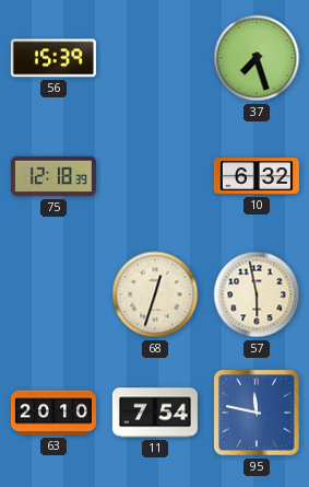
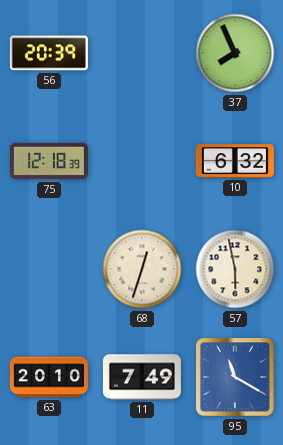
56: 15:39 -> 20:39
37: 7:27 -> 7:56
11: 7:54 -> 7:49
95: 11:47 -> 11:20
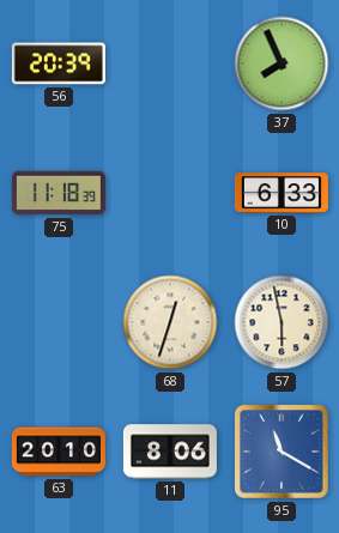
75: 12:18 -> 11:18
10: 6:32 -> 6:33
11: 7:49 -> 8:06
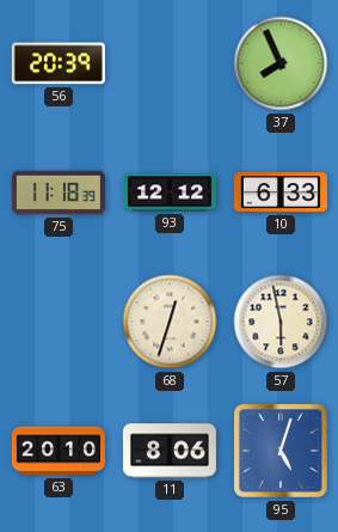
93: none -> 12:12
95: 11:20 -> 5:03
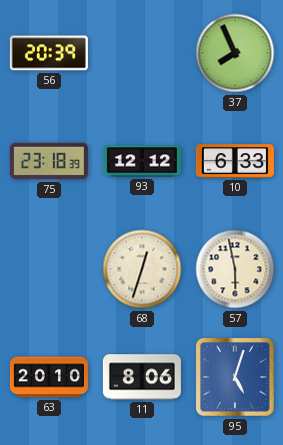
75: 11:18 -> 23:18
